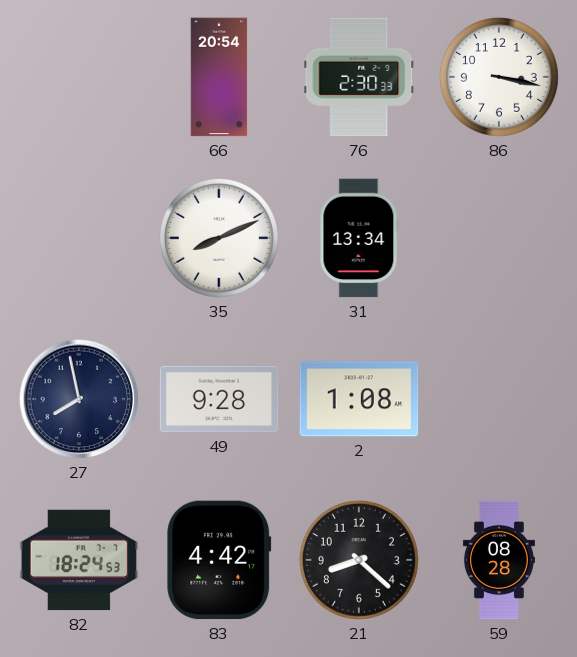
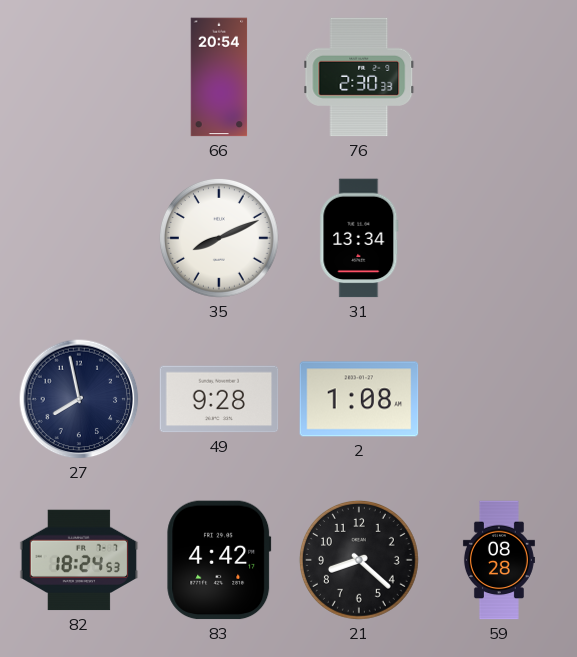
86: 3:17 -> none
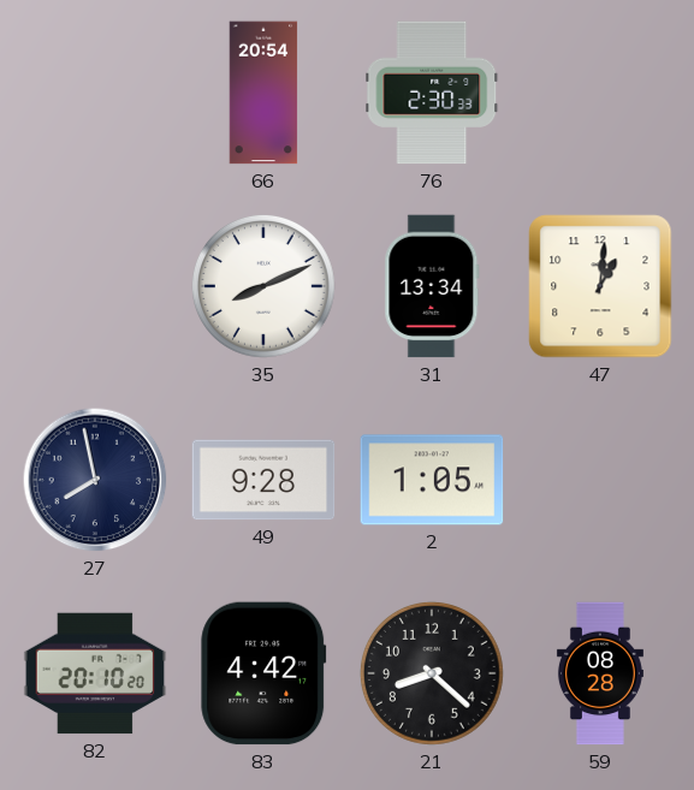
47: none -> 1:01
2: 1:08 -> 1:05
82: 18:24 -> 20:10
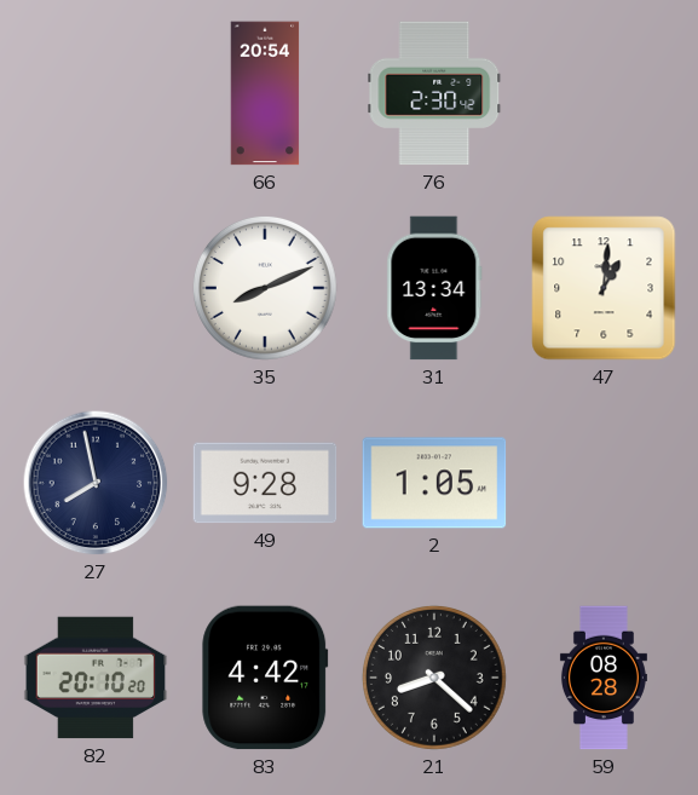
76: 2:30:33 -> 2:30:42
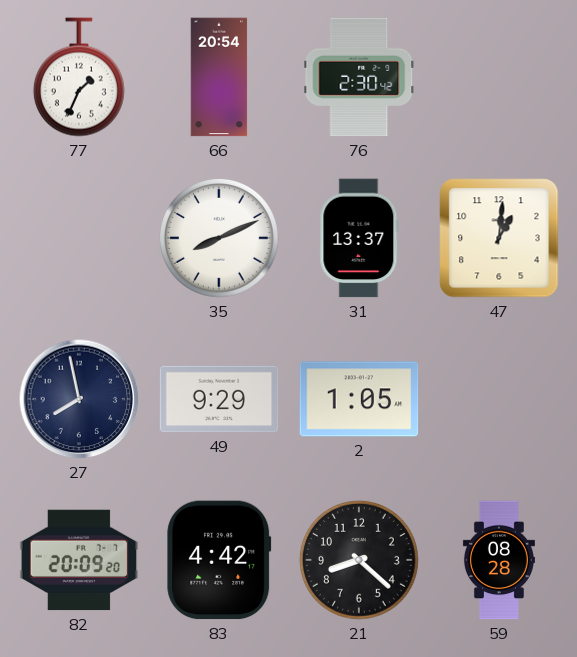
77: none -> 1:34
31: 13:34 -> 13:37
49: 9:28 -> 9:29
82: 20:10 -> 20:09
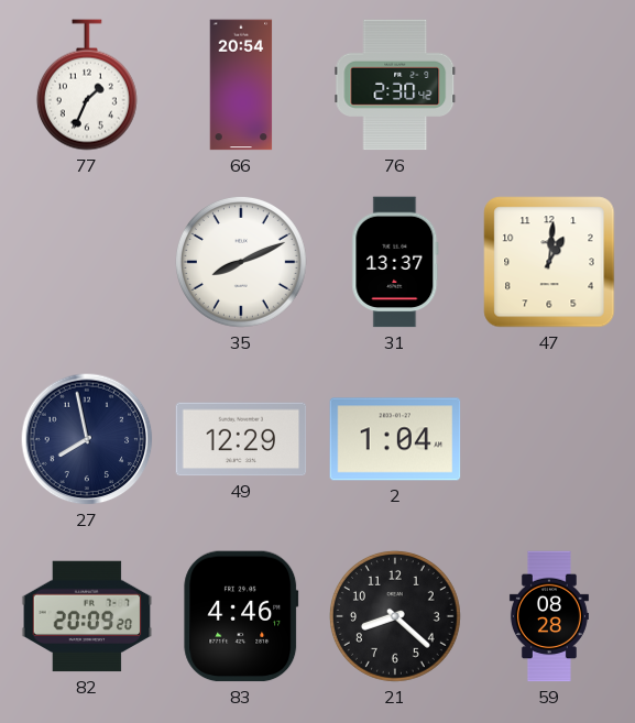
49: 9:29 -> 12:29
2: 1:05 -> 1:04
83: 4:42 -> 4:46
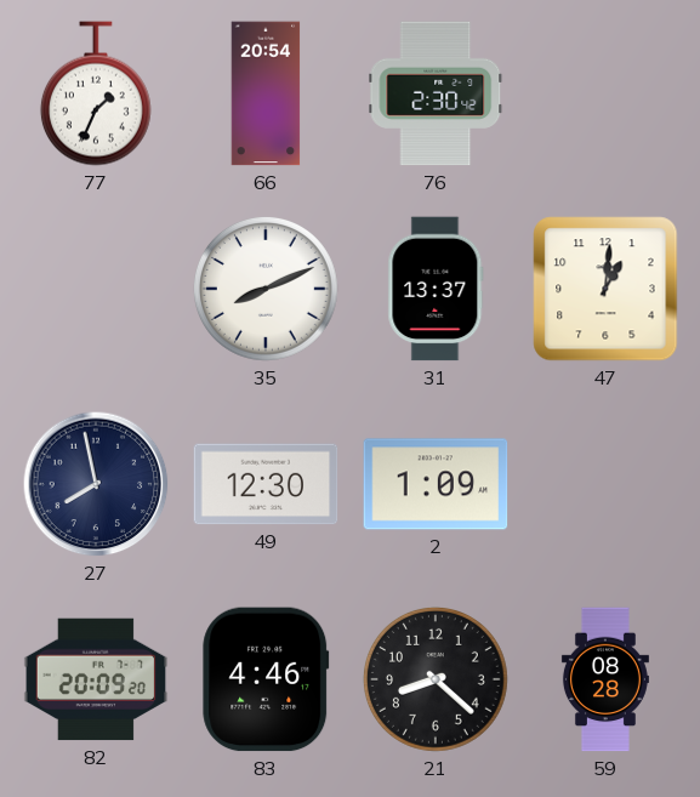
49: 12:29 -> 12:30
2: 1:04 -> 1:09
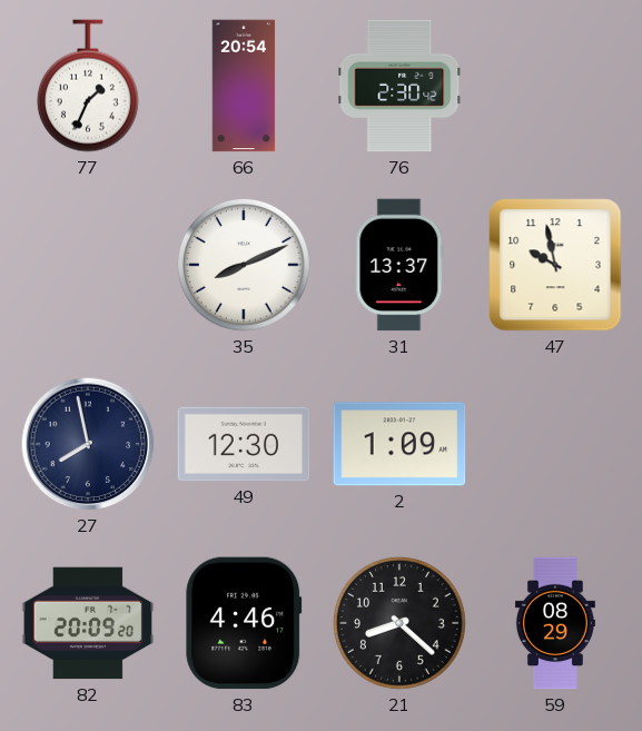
47: 1:01 -> 9:58
59: 08:28 -> 08:29
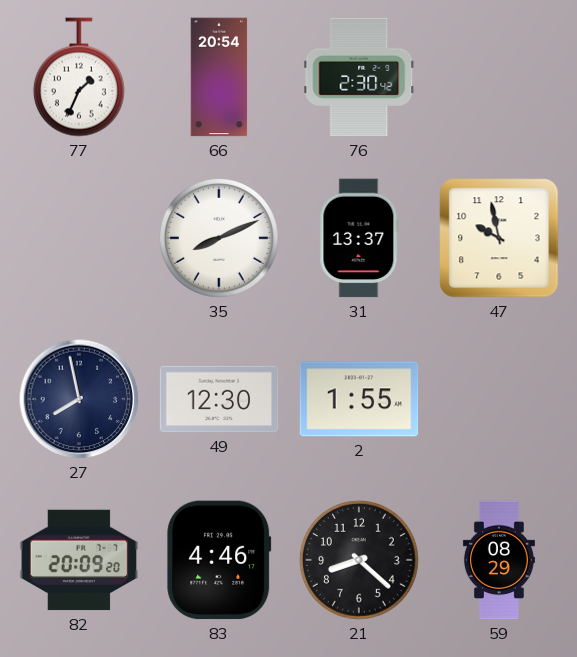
2: 1:09 -> 1:55
